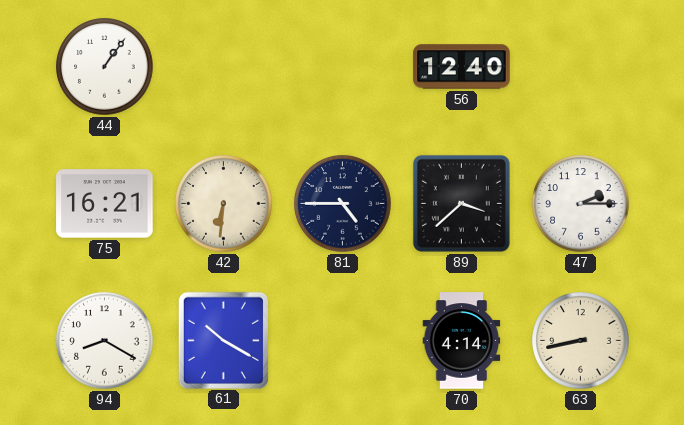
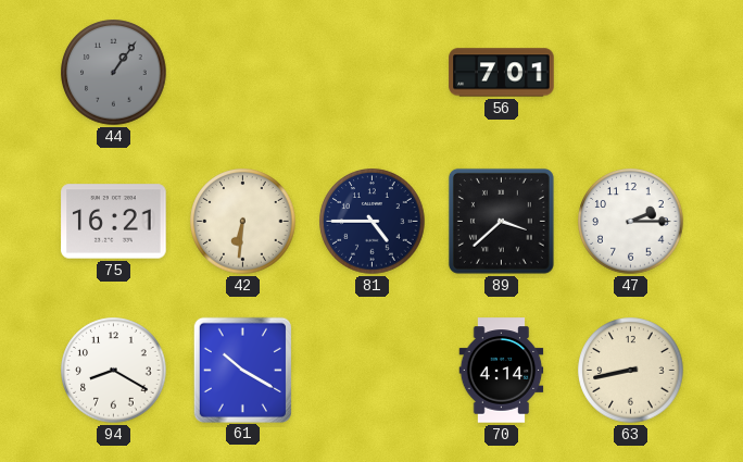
44 dial: white -> grey
56: 12:40 -> 7:01
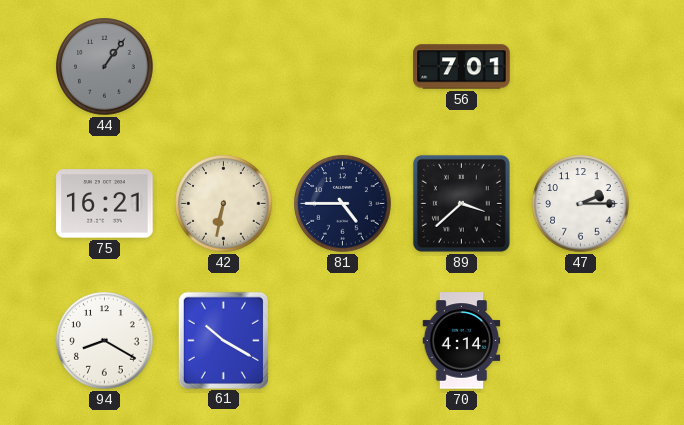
42: 6:31 -> 6:32
63: 8:43 -> none
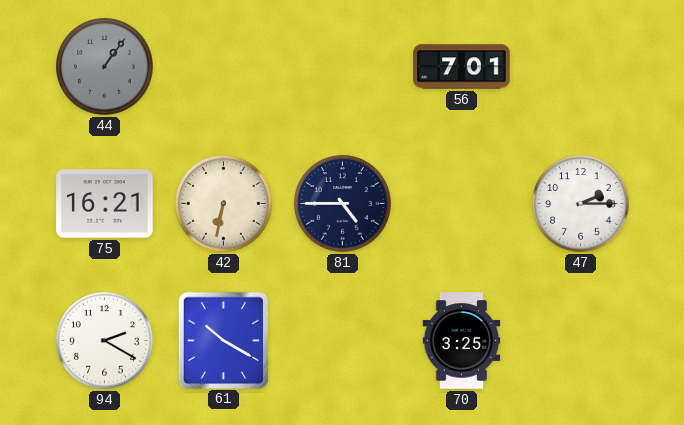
89: 3:38 -> none
94: 8:20 -> 2:20
70: 4:14 -> 3:25
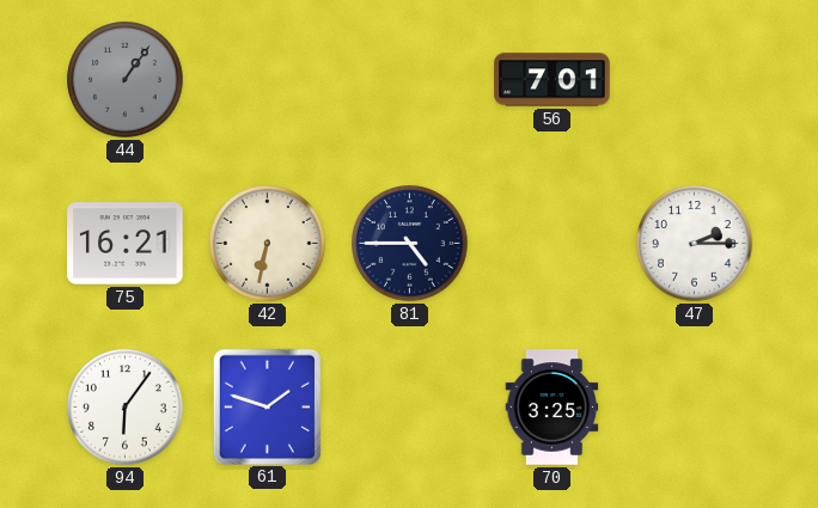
94: 2:20 -> 6:06
61: 10:20 -> 1:48
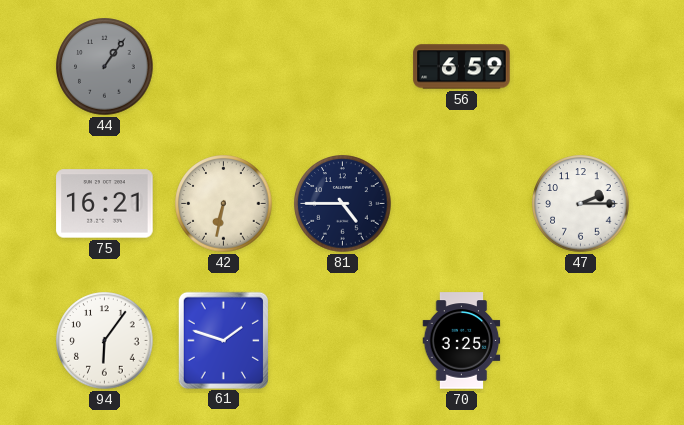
56: 7:01 -> 6:59
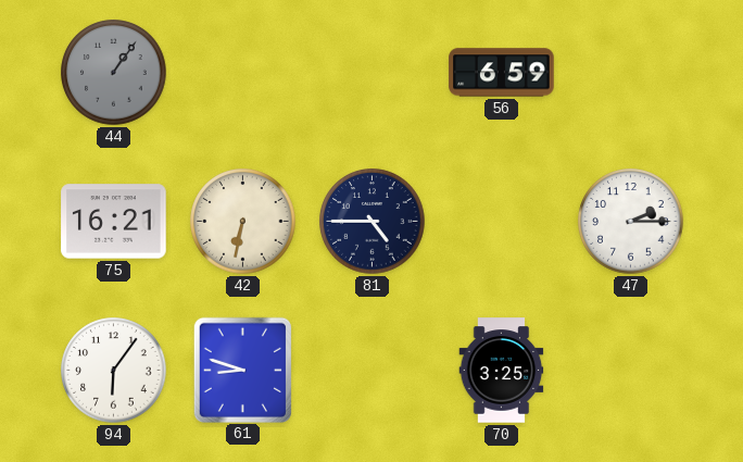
61: 1:48 -> 8:48
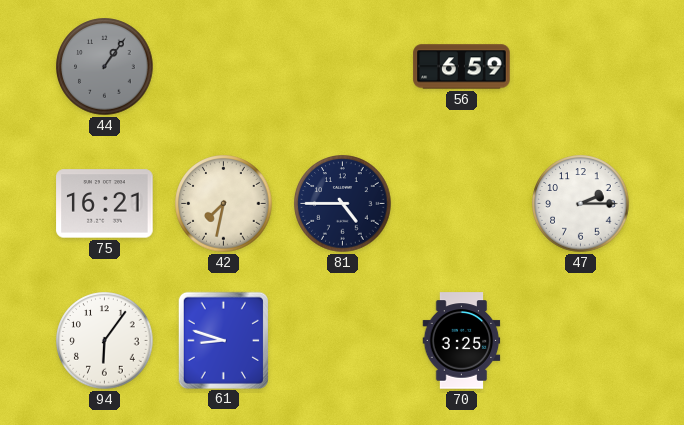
42: 6:32 -> 7:32
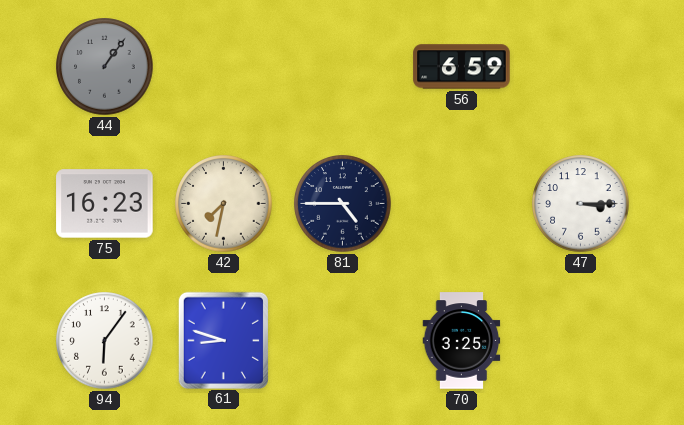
75: 16:21 -> 16:23
47: 2:15 -> 3:15
